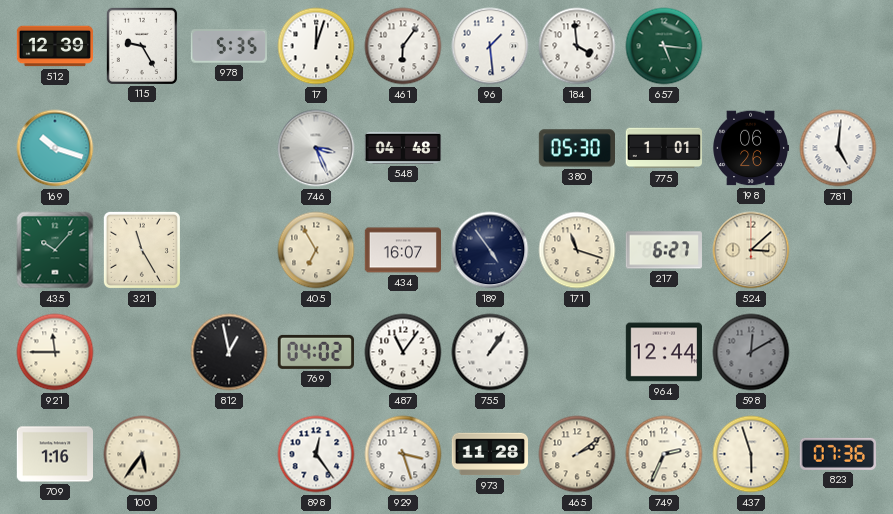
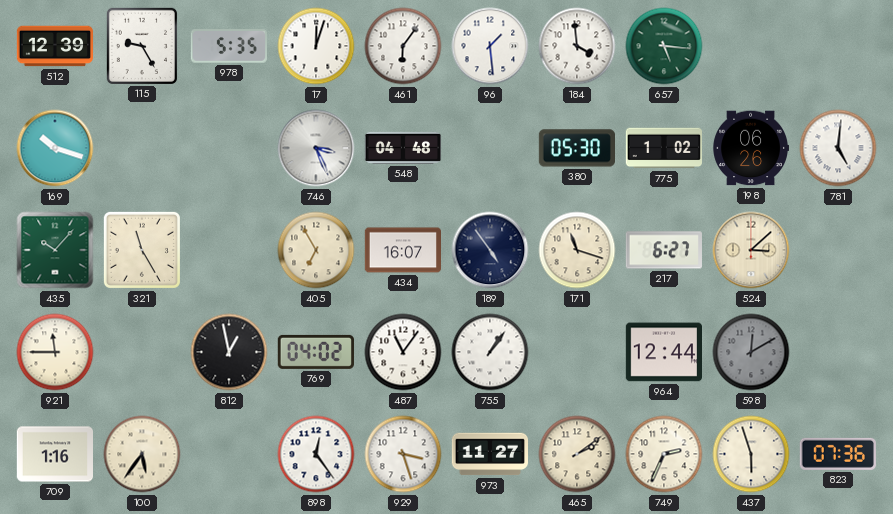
775: 1:01 -> 1:02
973: 11:28 -> 11:27
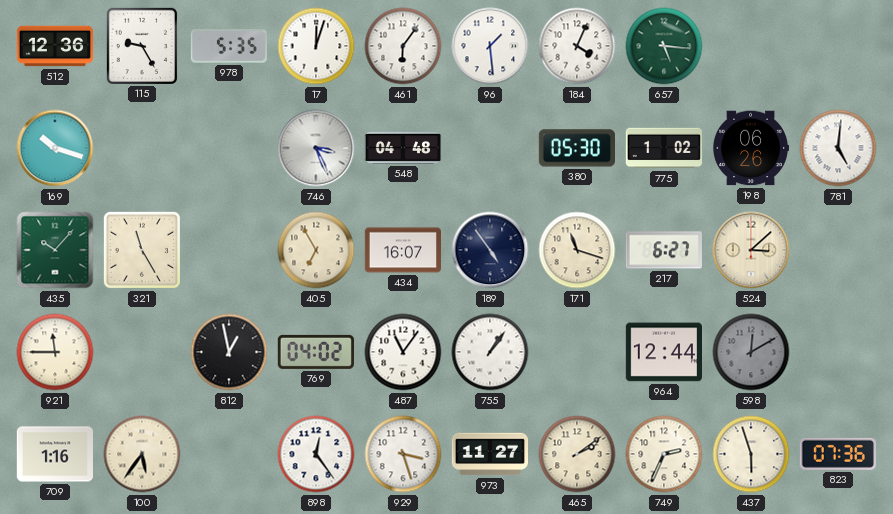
512: 12:39 -> 12:36
184: 3:59 -> 4:04
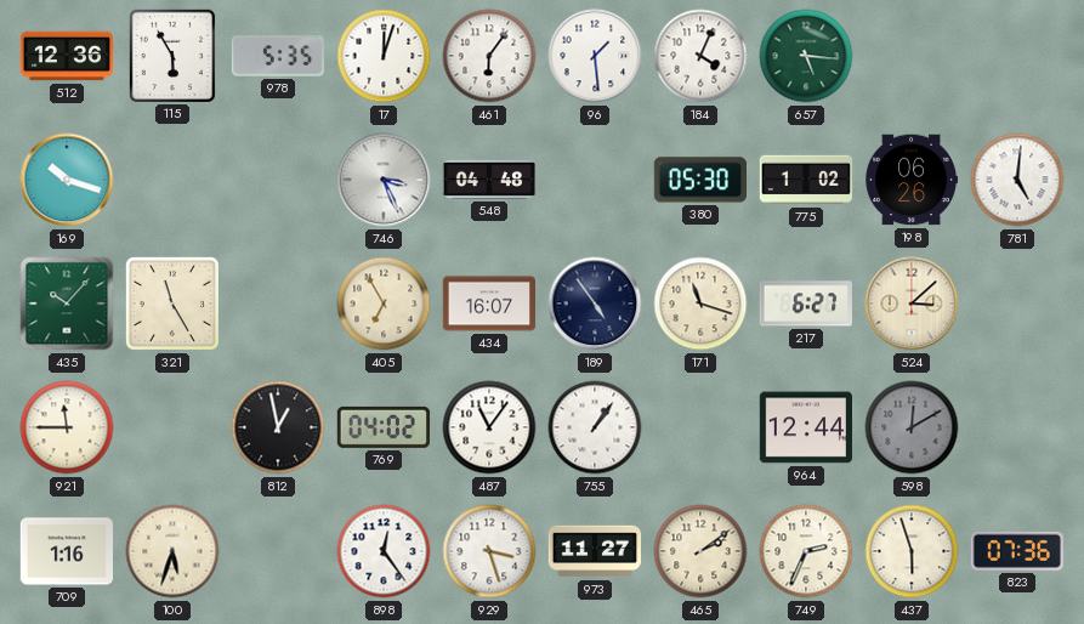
115: 9:25 -> 5:55
100: 5:36 -> 5:33
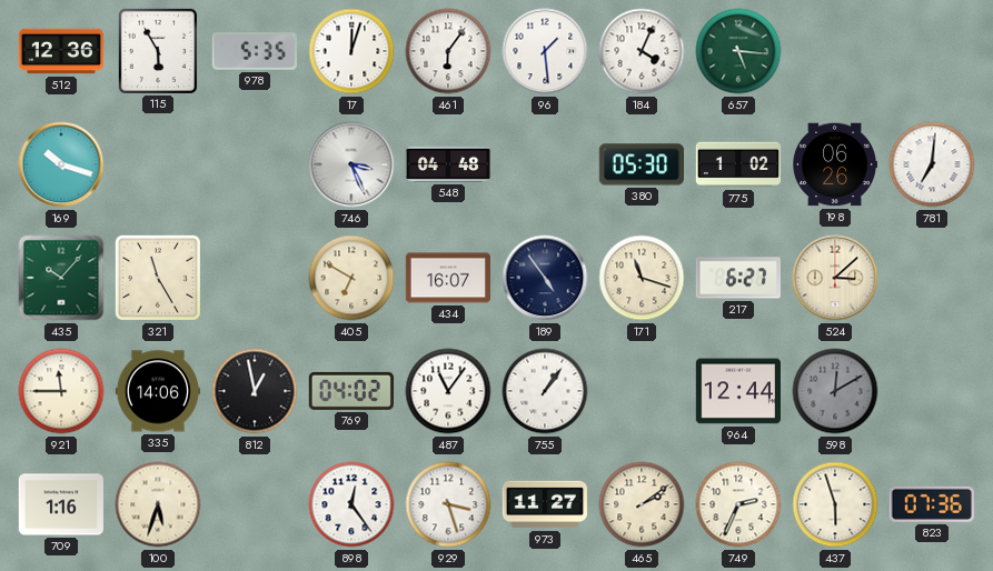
781: 5:01 -> 7:01
405: 6:55 -> 6:50
335: none -> 14:06
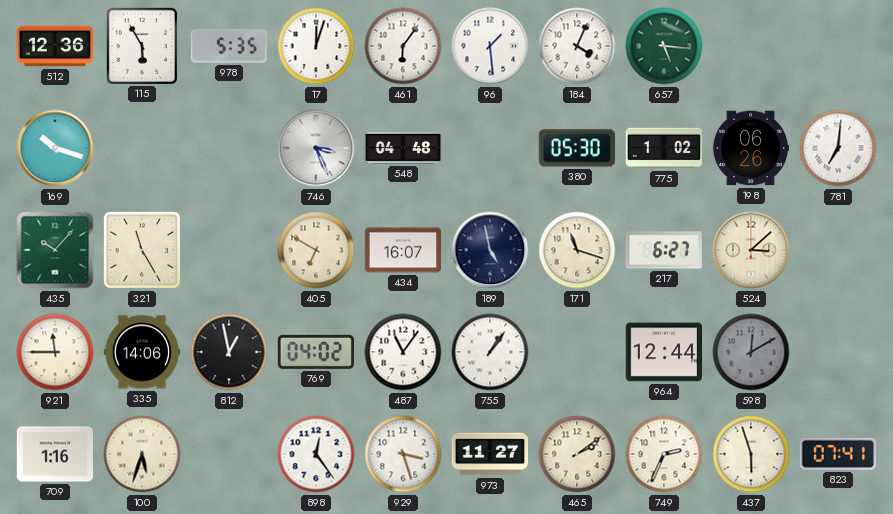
189: 4:54 -> 4:58
823: 07:36 -> 07:41
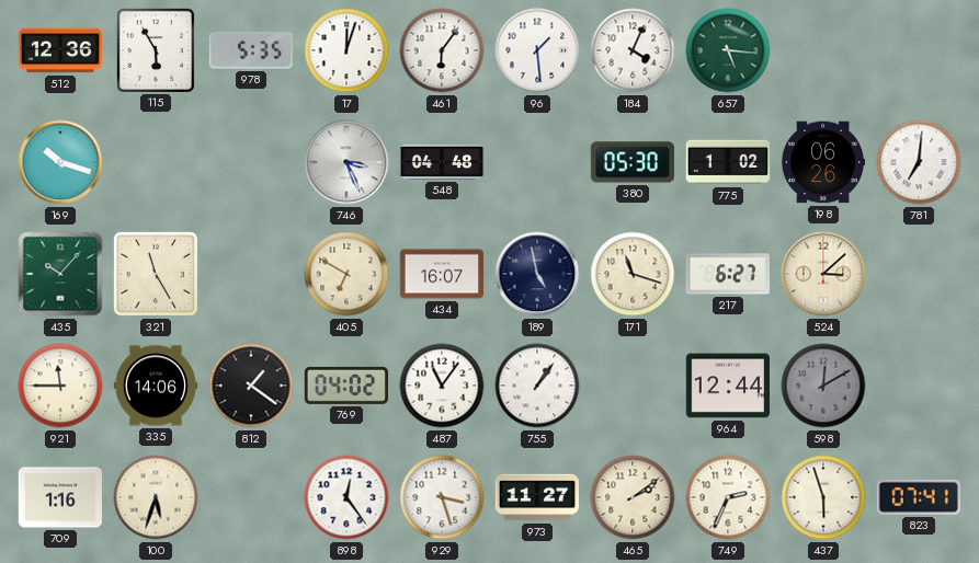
812: 12:58 -> 1:21
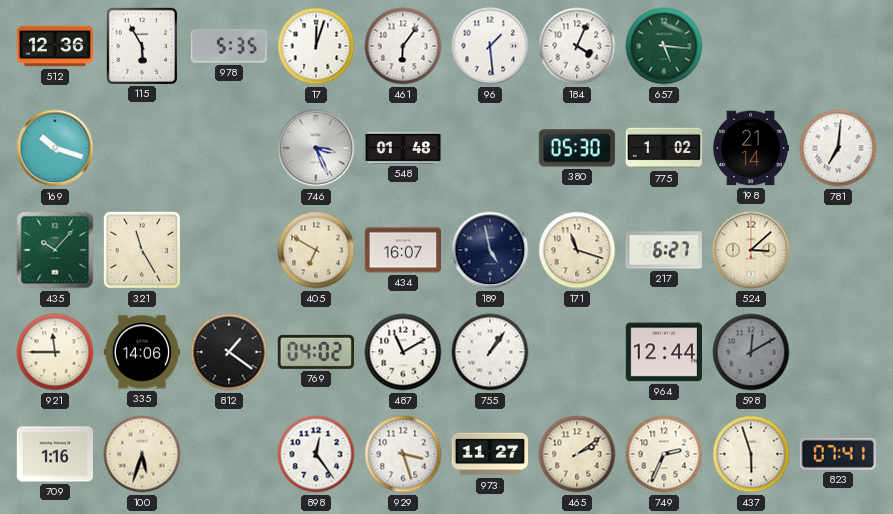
548: 04:48 -> 01:48
198: 06:26 -> 21:14
487: 11:06 -> 11:10
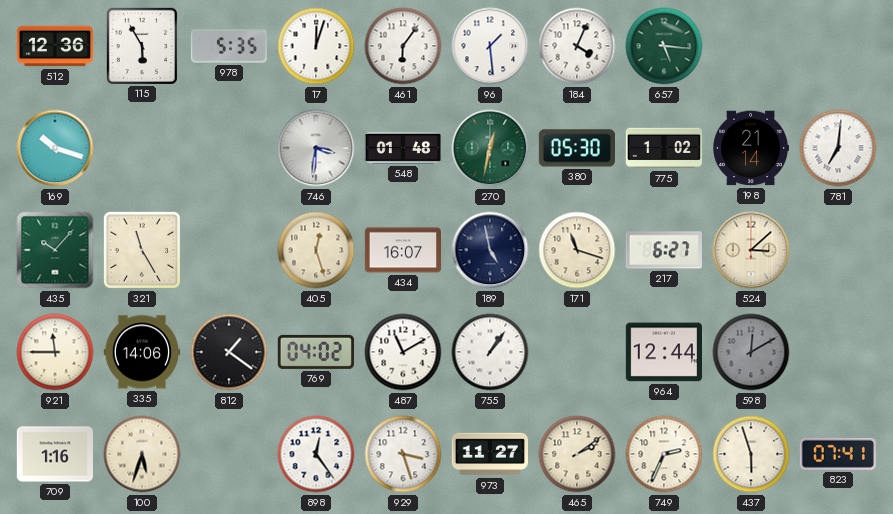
746: 3:26 -> 3:31
270: none -> 12:32
405: 6:50 -> 12:27
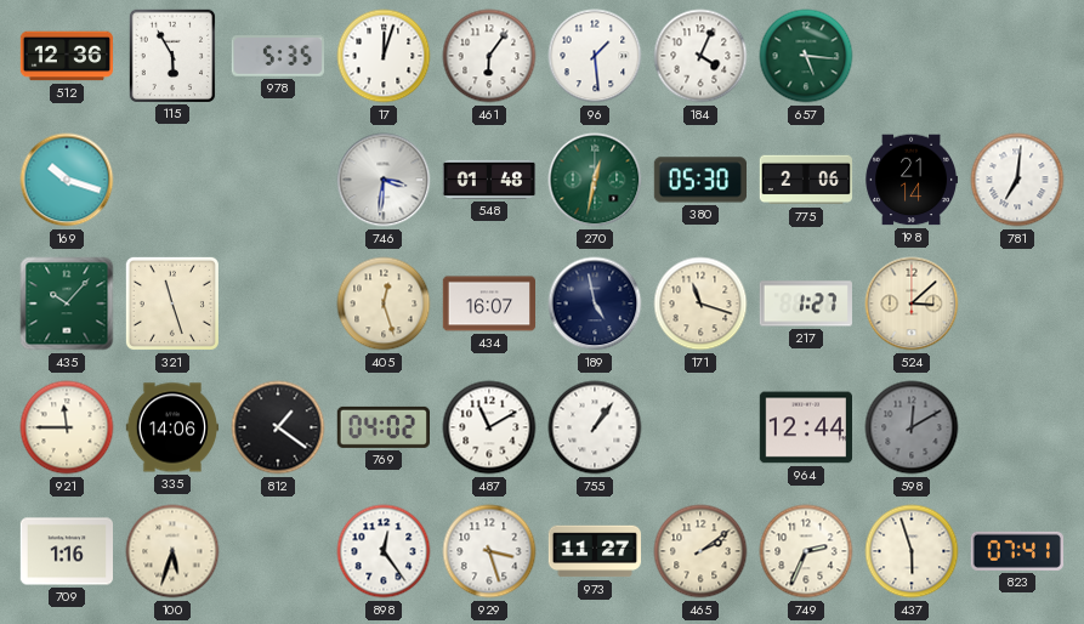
775: 1:02 -> 2:06
321: 11:25 -> 11:27
217: 6:27 -> 1:27
